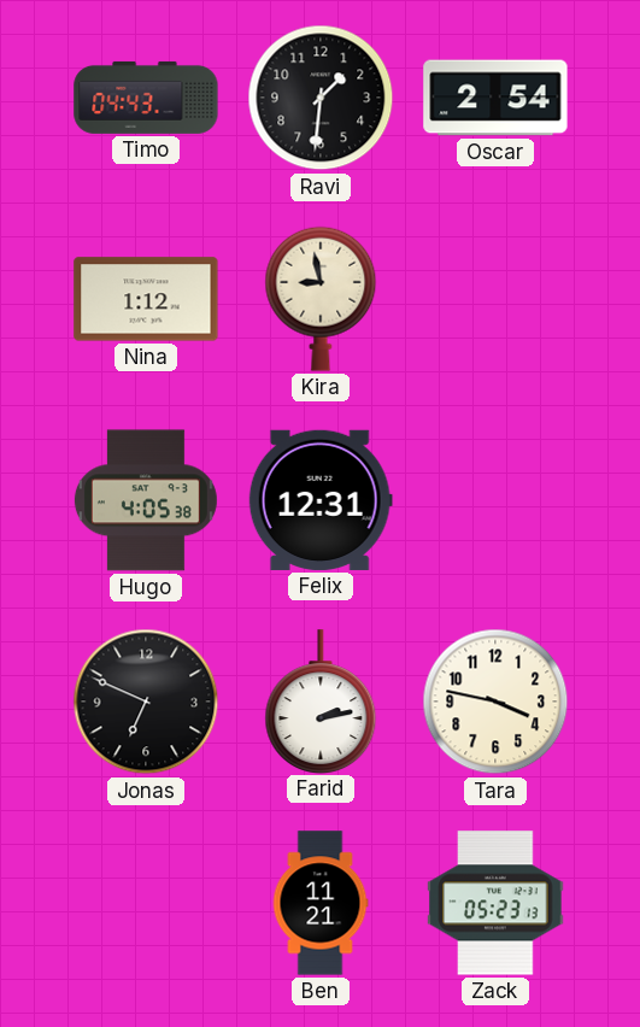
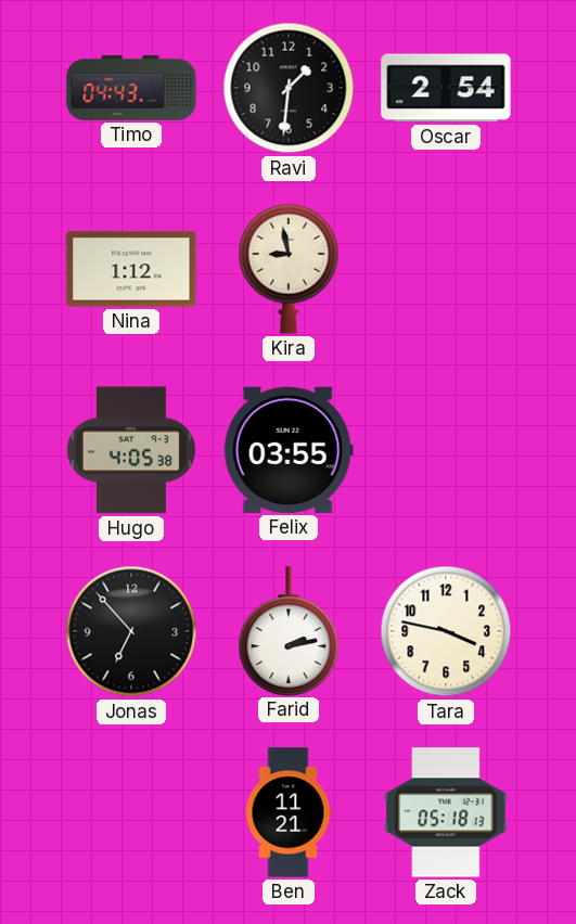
Felix: 12:31 -> 03:55
Jonas: 6:49 -> 6:53
Zack: 05:23 -> 05:18
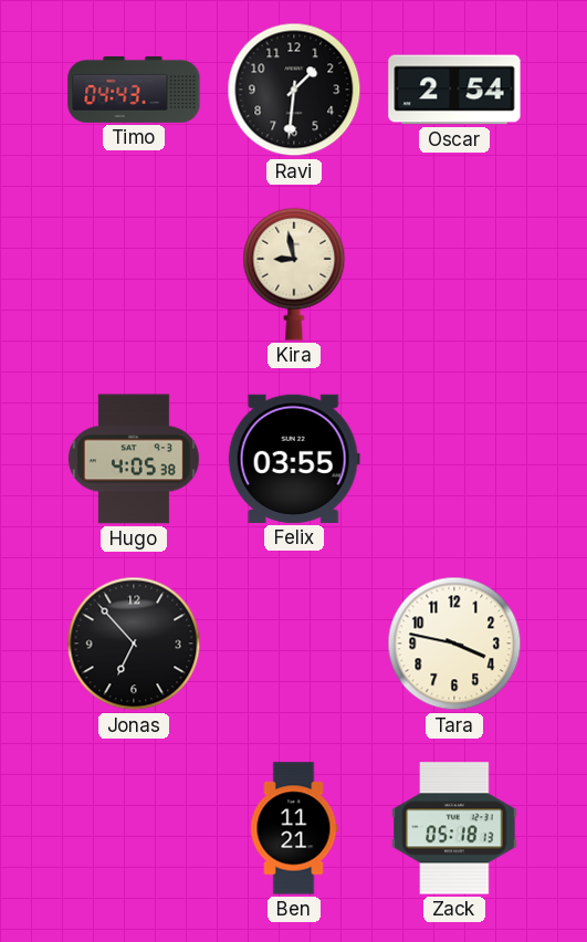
Nina: 1:12 -> none
Farid: 2:13 -> none
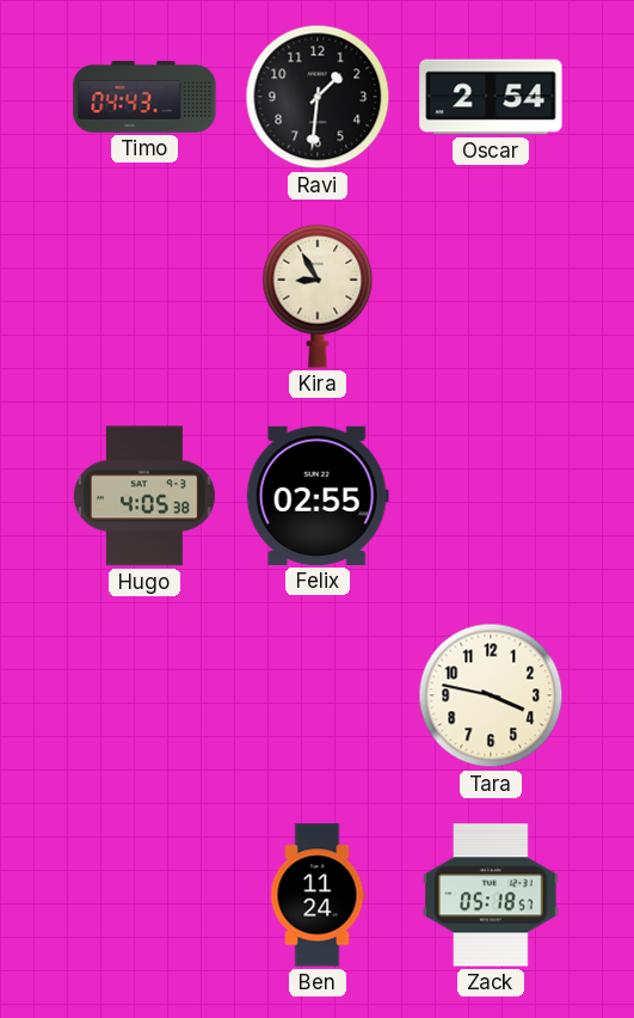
Kira: 8:58 -> 8:55
Felix: 03:55 -> 02:55
Jonas: 6:53 -> none
Ben: 11:21 -> 11:24
Zack: 05:18:13 -> 05:18:57
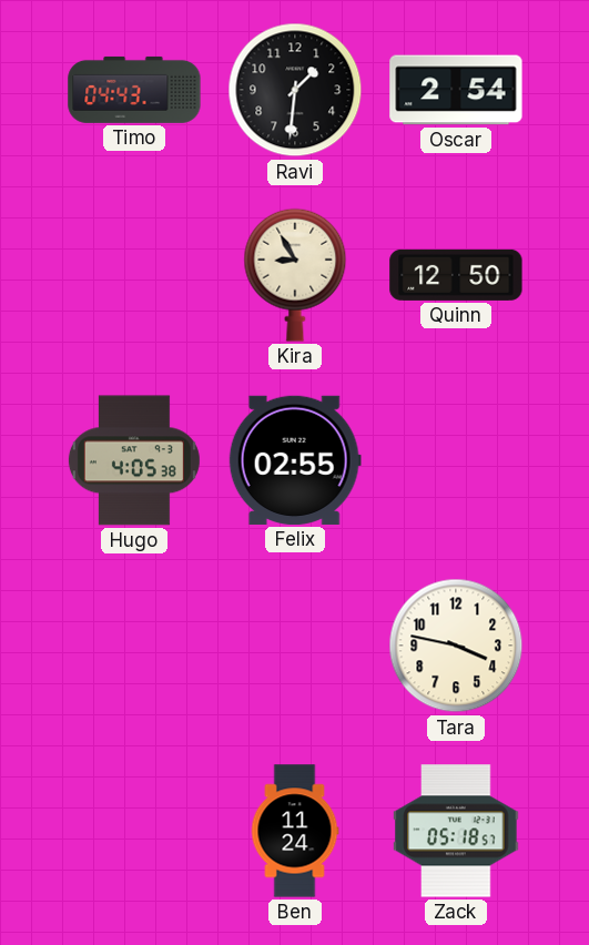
Quinn: none -> 12:50
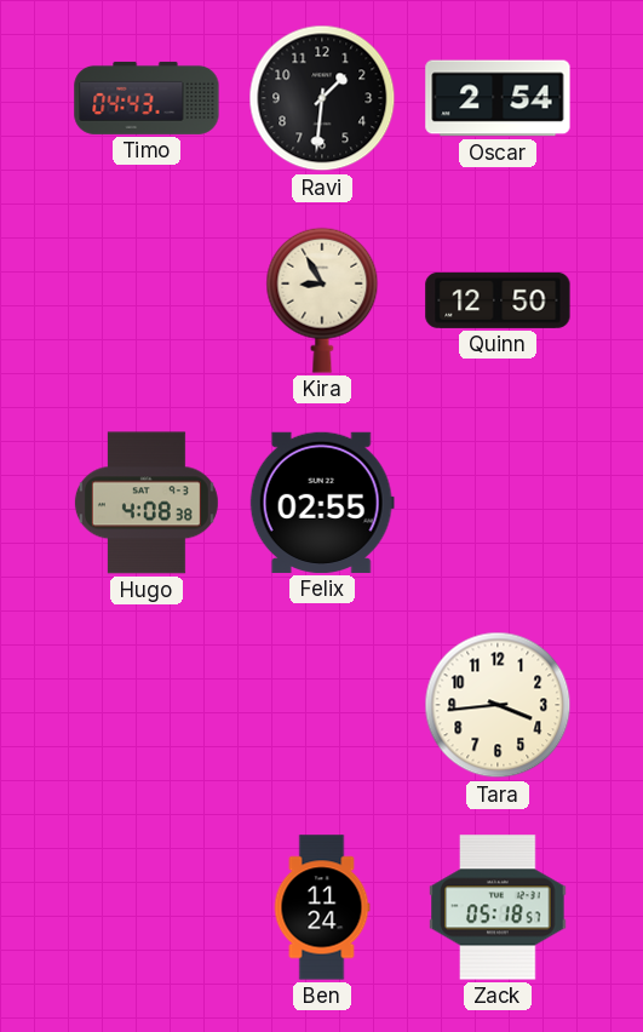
Hugo: 4:05 -> 4:08
Tara: 3:47 -> 3:44
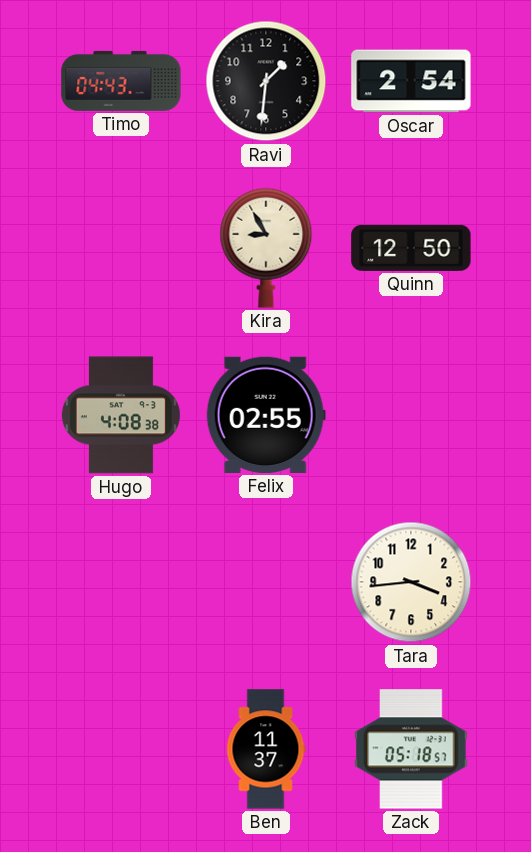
Ben: 11:24 -> 11:37
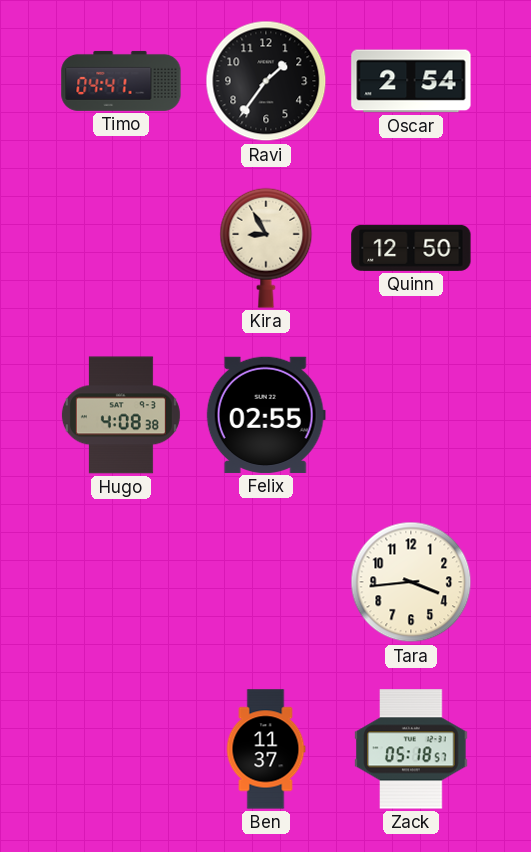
Timo: 04:43 -> 04:41
Ravi: 1:31 -> 1:36
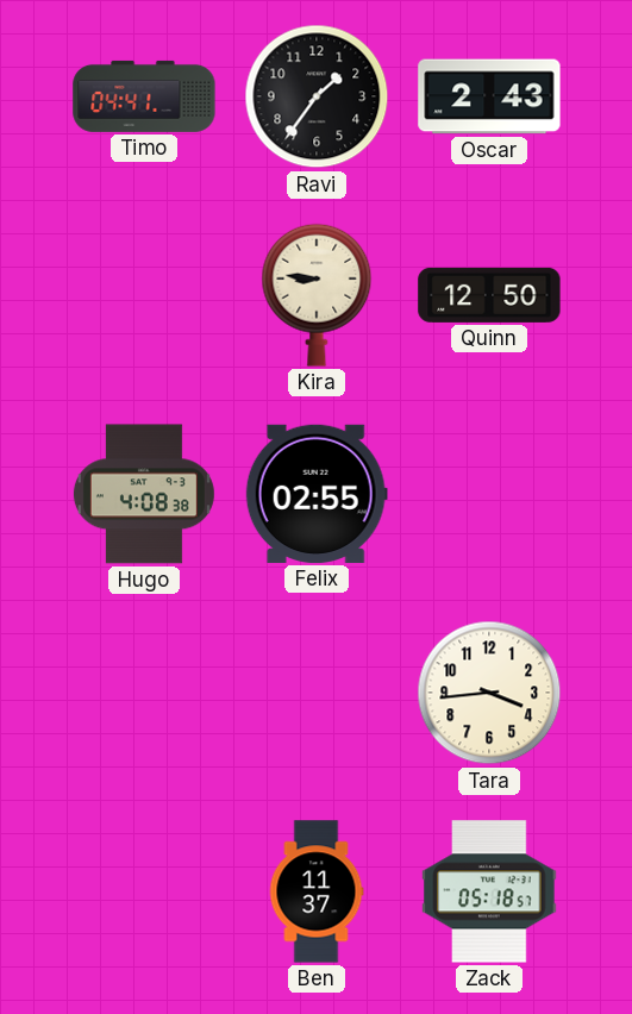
Oscar: 2:54 -> 2:43
Kira: 8:55 -> 8:46
